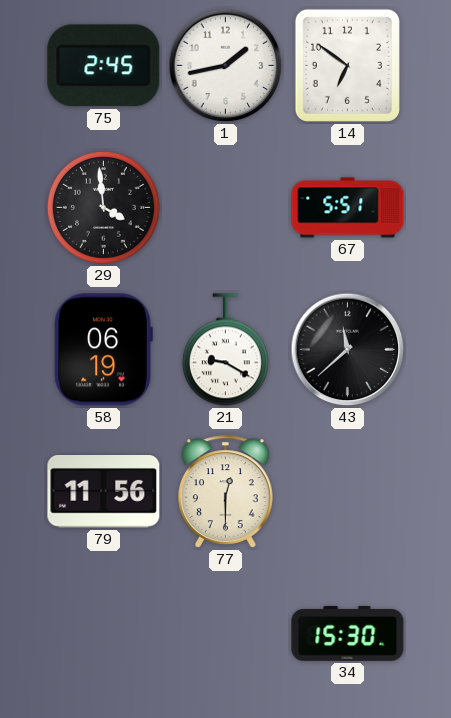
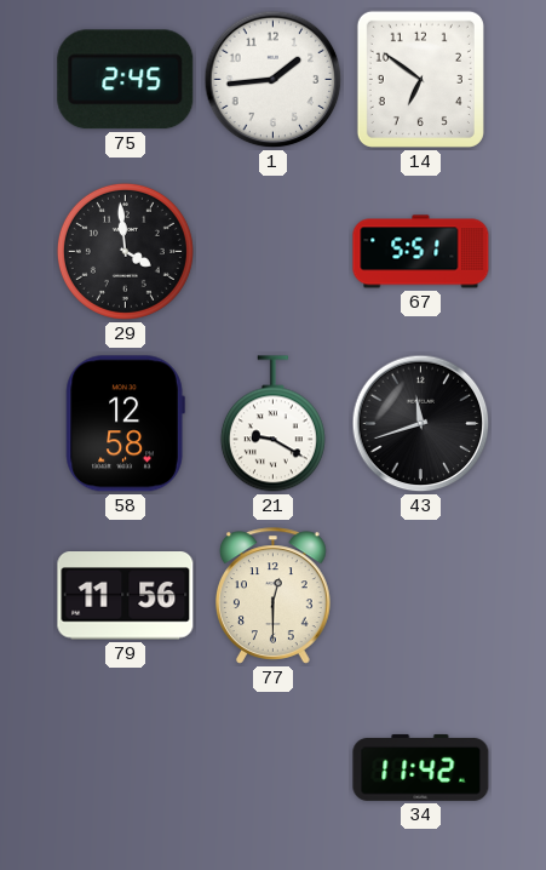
1: 1:43 -> 1:44
58: 06:19 -> 12:58
43: 11:38 -> 11:42
34: 15:30 -> 11:42
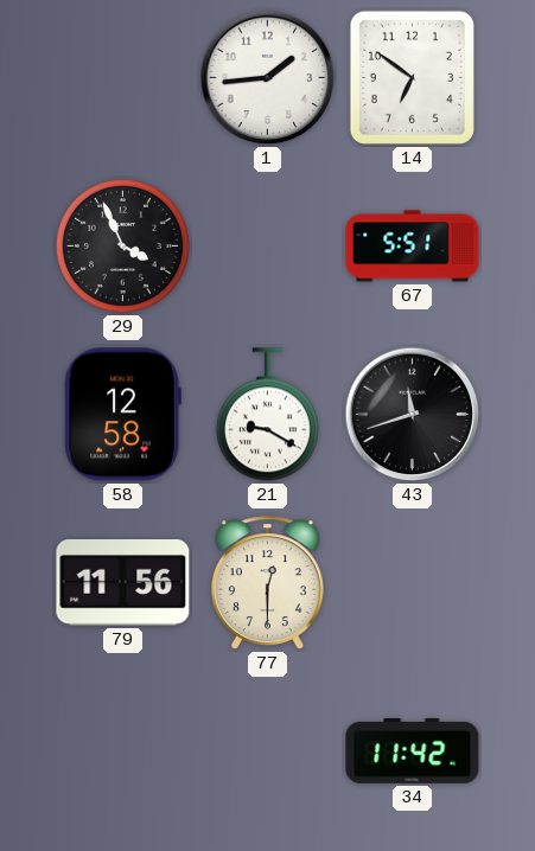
75: 2:45 -> none
29: 3:59 -> 3:56
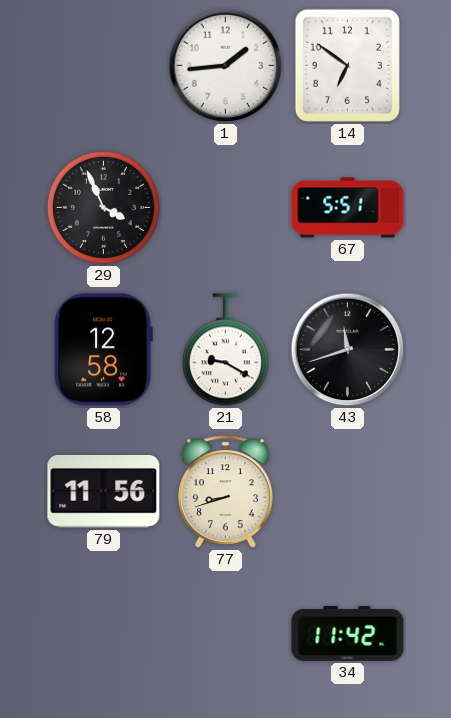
77: 12:30 -> 8:42
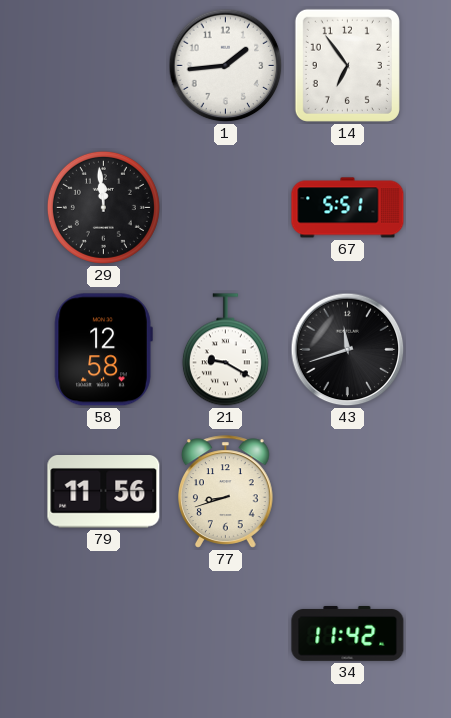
14: 6:51 -> 6:54
29: 3:56 -> 11:59
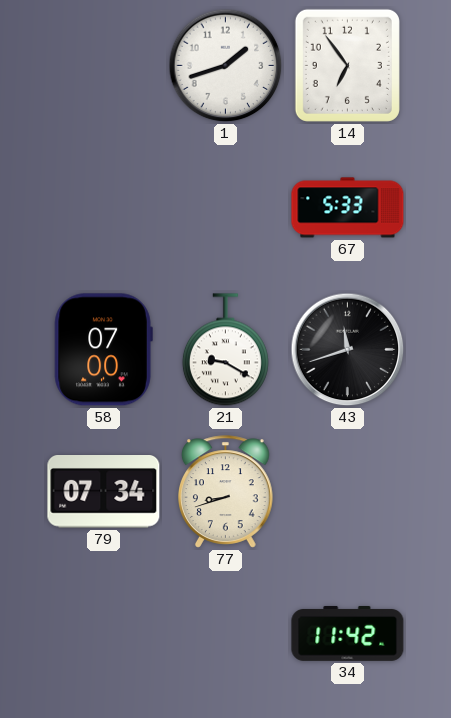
1: 1:44 -> 1:42
29: 11:59 -> none
67: 5:51 -> 5:33
58: 12:58 -> 07:00
79: 11:56 -> 07:34
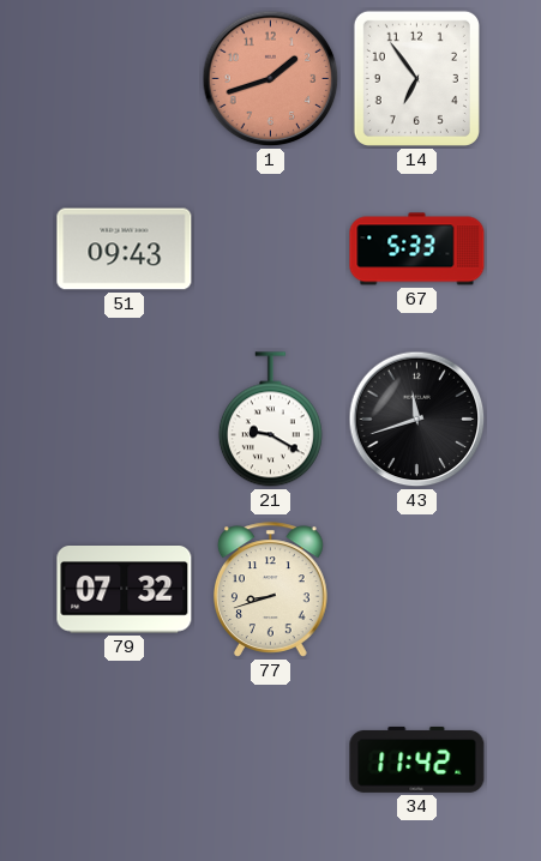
1 dial: white -> salmon
51: none -> 09:43
58: 07:00 -> none
79: 07:34 -> 07:32
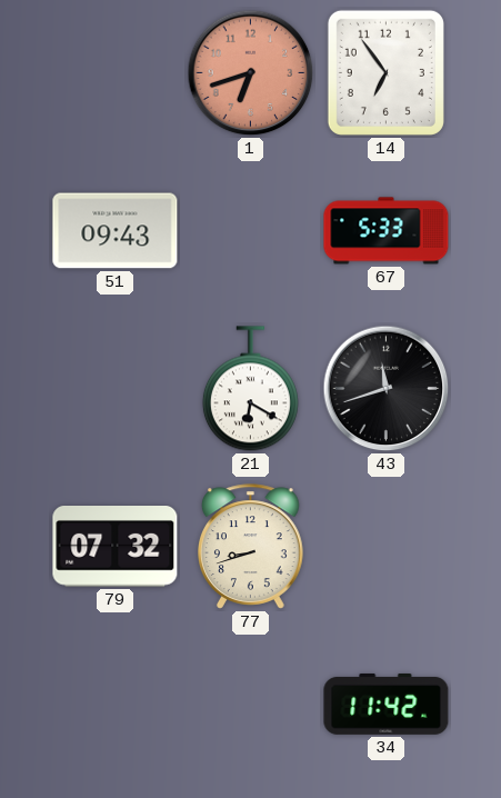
1: 1:42 -> 6:42
21: 9:20 -> 6:20
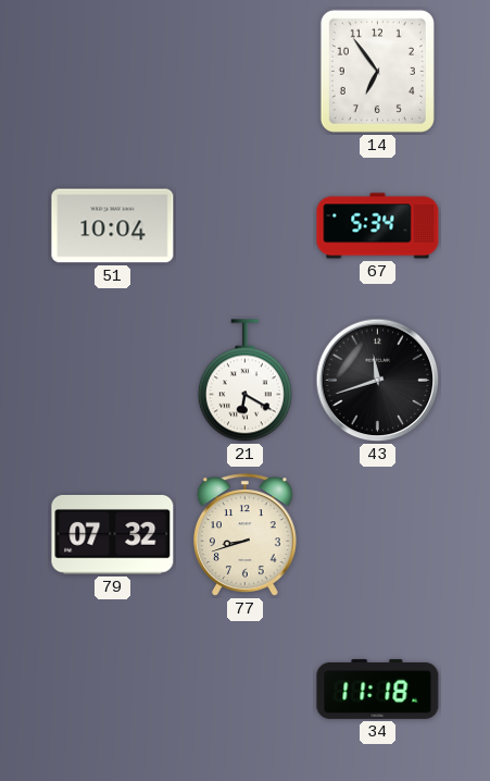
1: 6:42 -> none
51: 09:43 -> 10:04
67: 5:33 -> 5:34
34: 11:42 -> 11:18
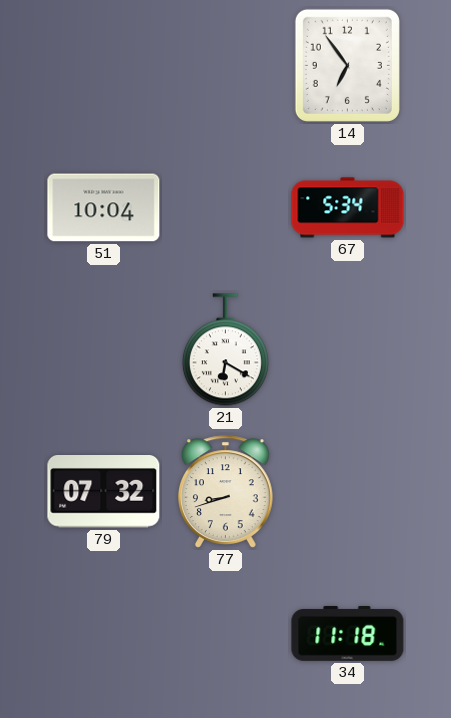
43: 11:42 -> none
